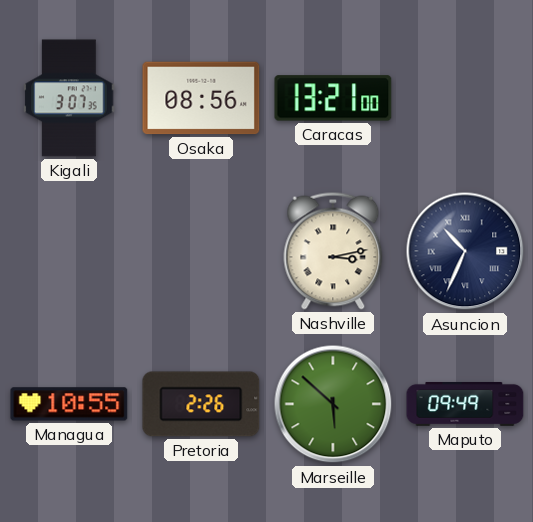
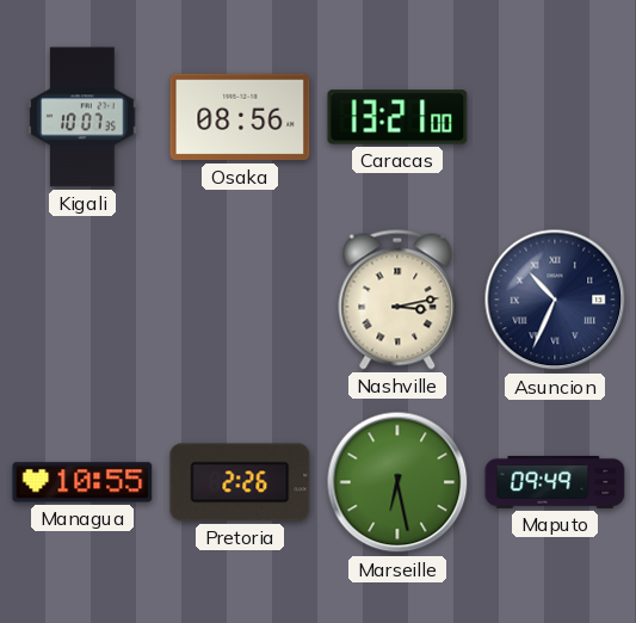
Kigali: 3:07 -> 10:07
Marseille: 5:52 -> 6:28
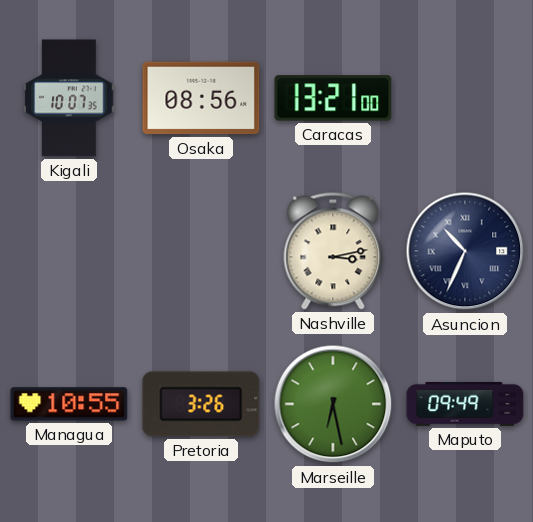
Pretoria: 2:26 -> 3:26
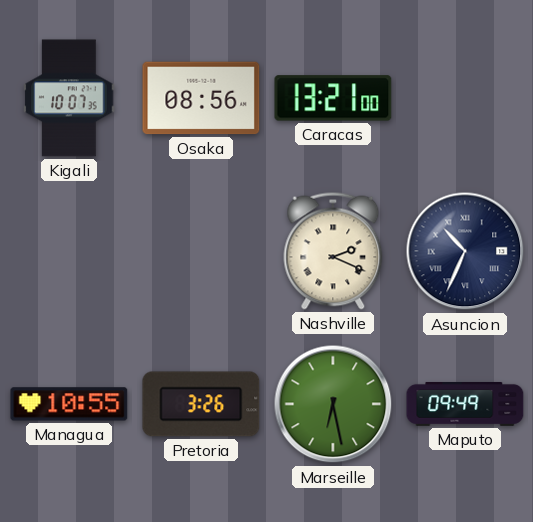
Nashville: 3:13 -> 2:19
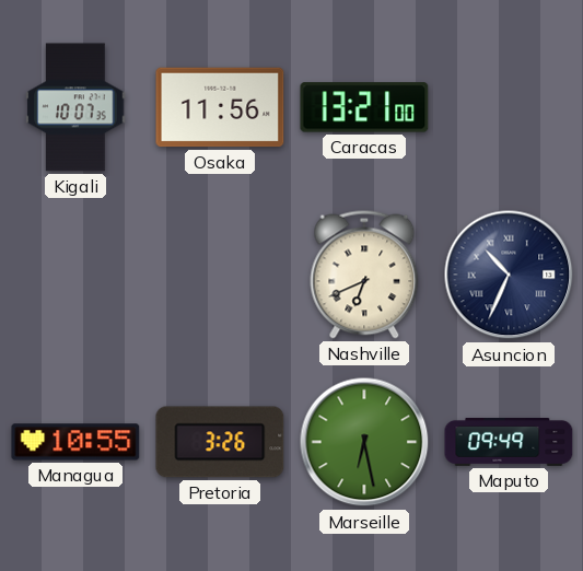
Osaka: 08:56 -> 11:56
Nashville: 2:19 -> 6:41
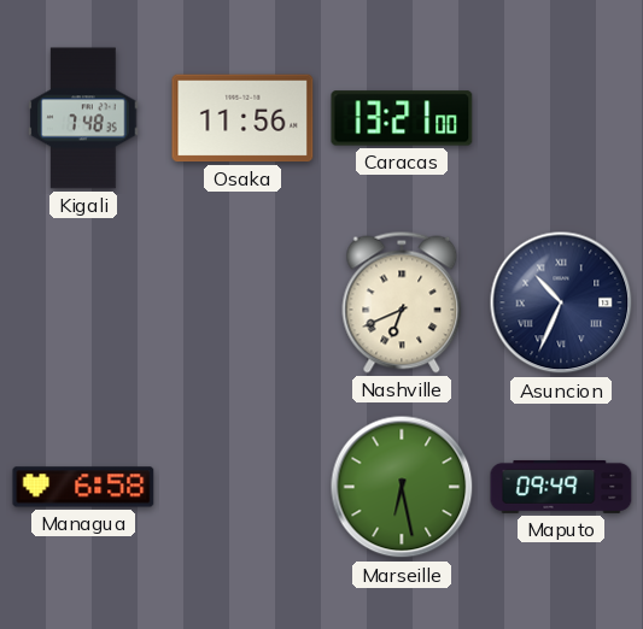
Kigali: 10:07 -> 7:48
Managua: 10:55 -> 6:58
Pretoria: 3:26 -> none
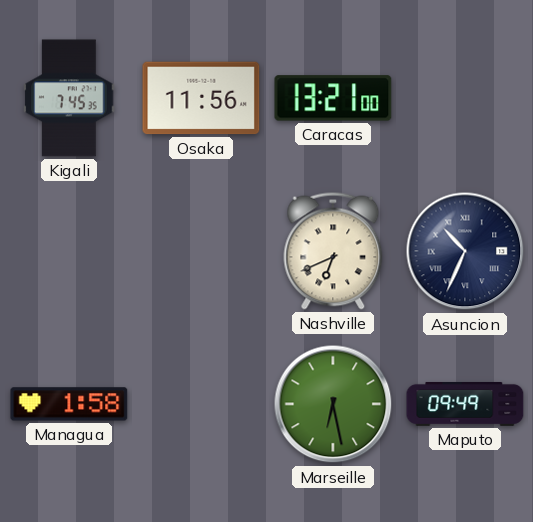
Kigali: 7:48 -> 7:45
Managua: 6:58 -> 1:58
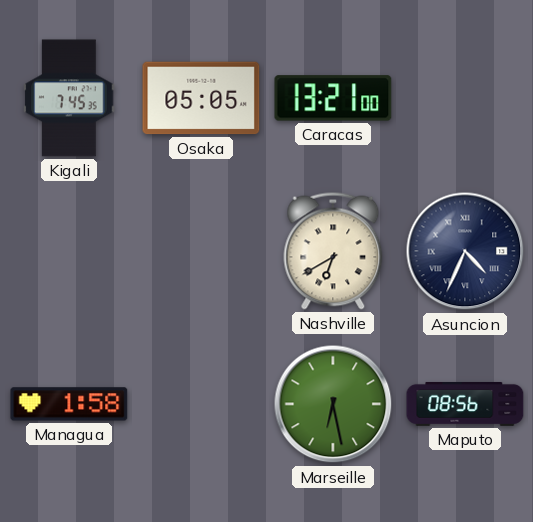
Osaka: 11:56 -> 05:05
Nashville: 6:41 -> 6:40
Asuncion: 10:34 -> 4:34
Maputo: 09:49 -> 08:56
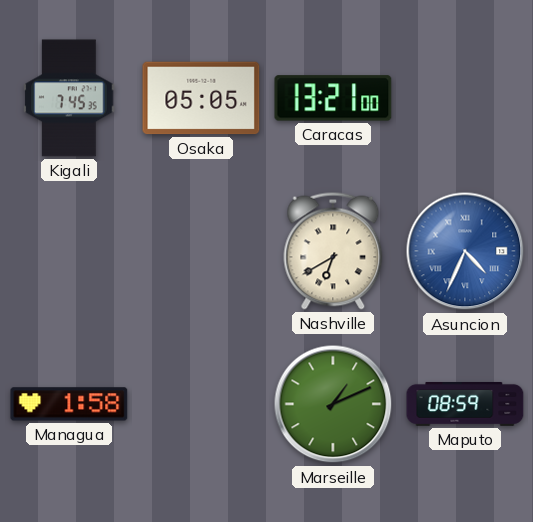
Asuncion dial: navy -> blue
Marseille: 6:28 -> 1:11
Maputo: 08:56 -> 08:59
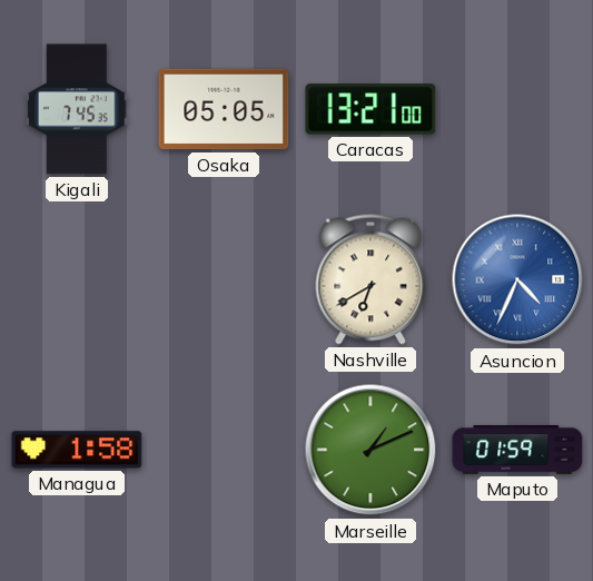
Maputo: 08:59 -> 01:59
